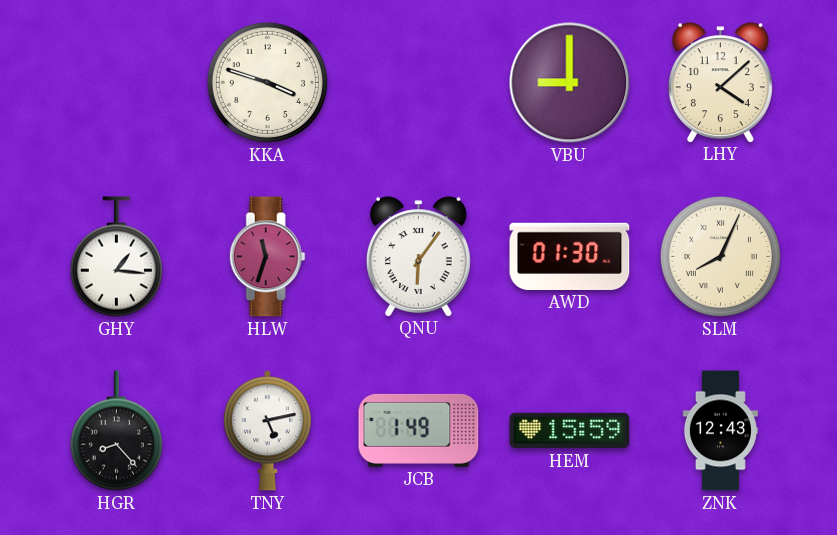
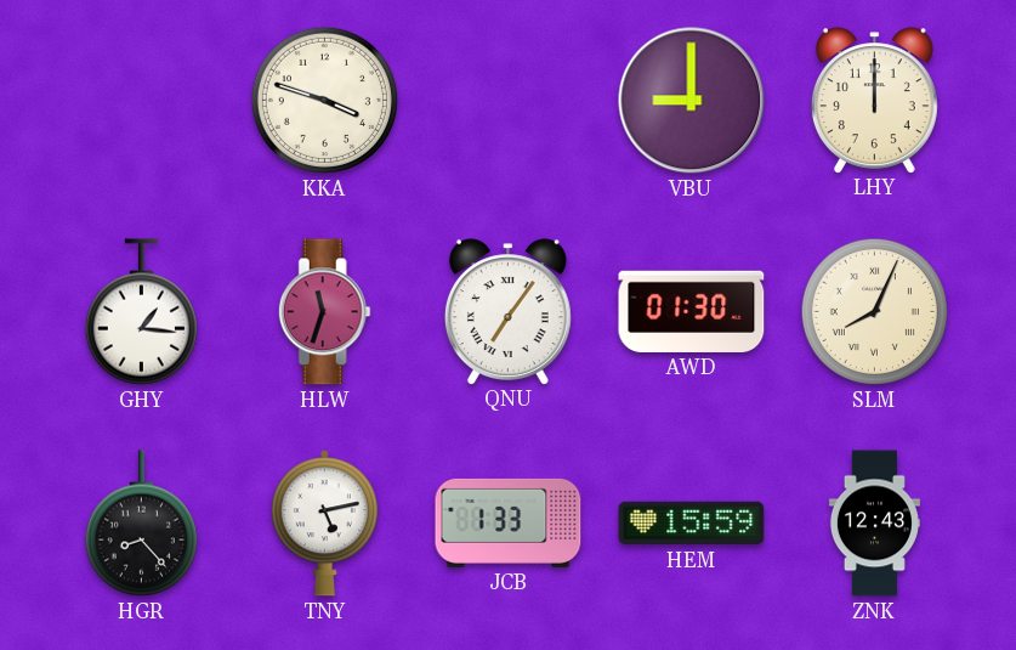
LHY: 4:08 -> 12:00
QNU: 6:06 -> 7:06
JCB: 1:49 -> 1:33
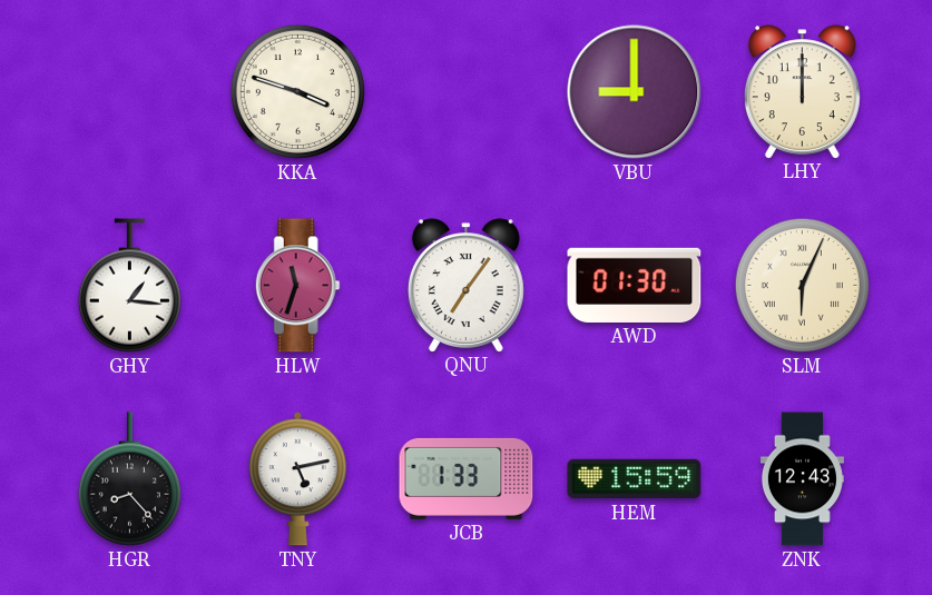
SLM: 8:04 -> 6:04
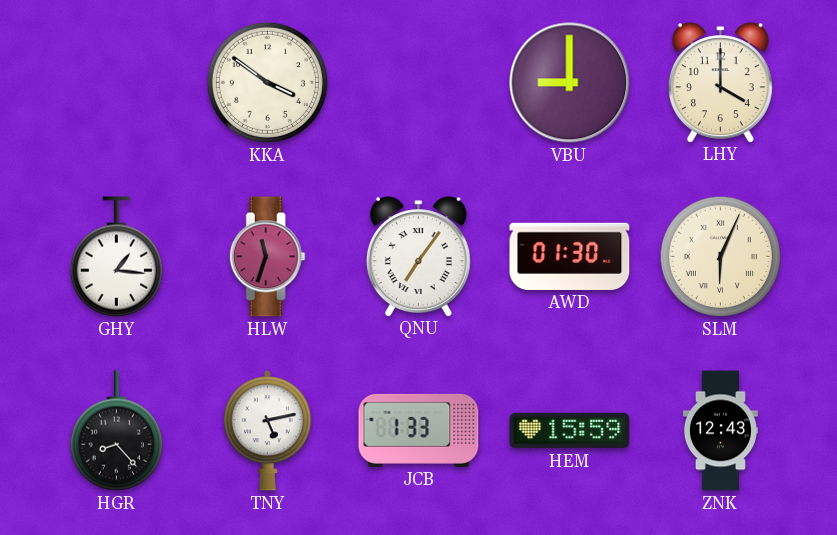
KKA: 3:48 -> 3:51
LHY: 12:00 -> 4:00
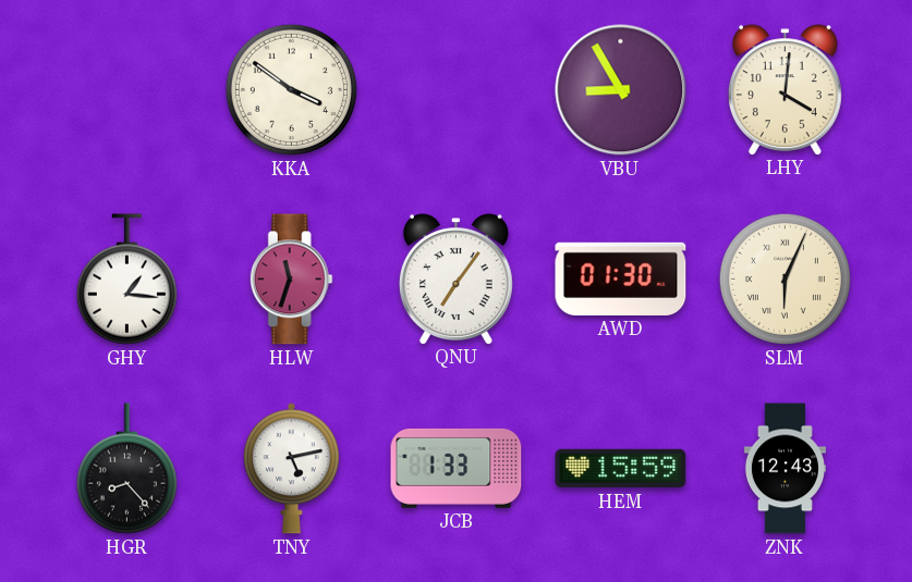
VBU: 9:00 -> 8:55
LHY: 4:00 -> 4:01
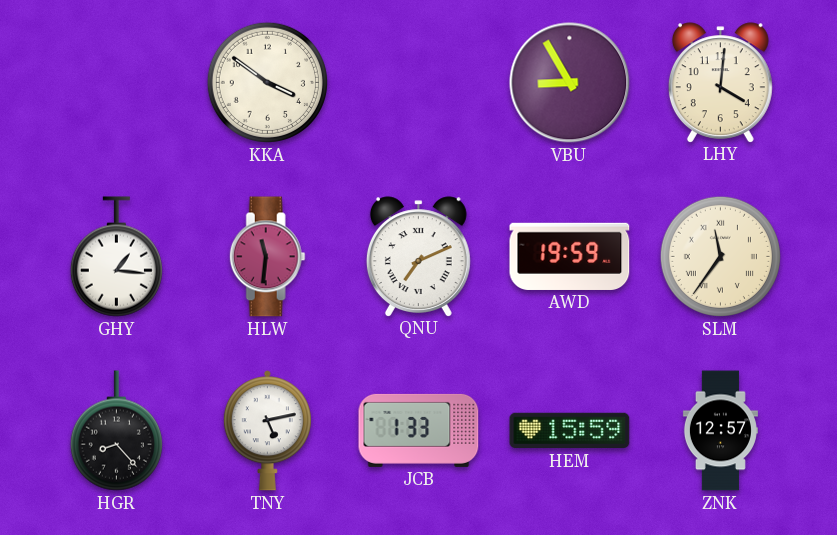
HLW: 11:33 -> 11:31
QNU: 7:06 -> 7:11
AWD: 01:30 -> 19:59
SLM: 6:04 -> 11:36
ZNK: 12:43 -> 12:57
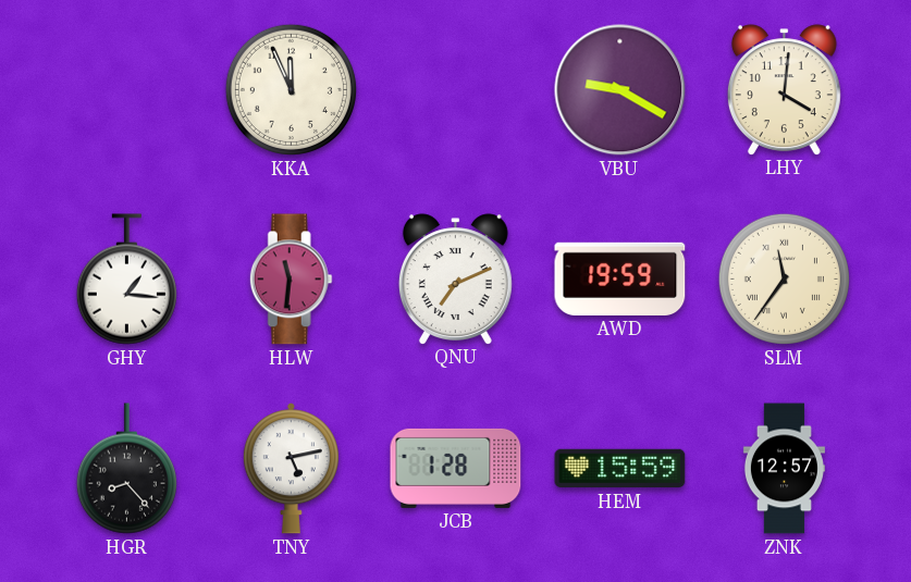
KKA: 3:51 -> 11:56
VBU: 8:55 -> 9:20
JCB: 1:33 -> 1:28
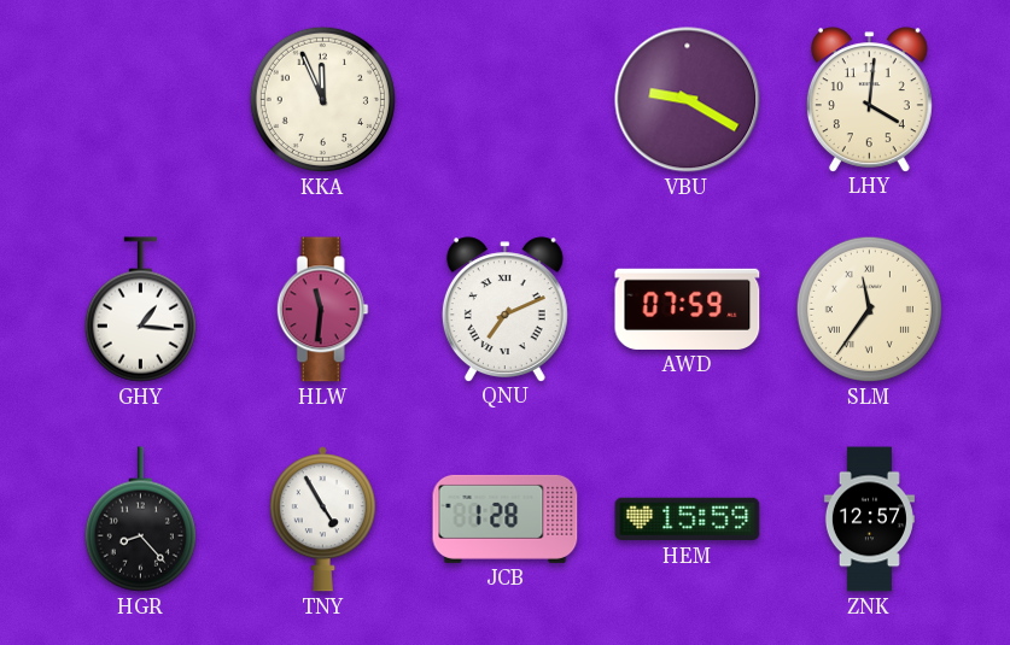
AWD: 19:59 -> 07:59
TNY: 5:13 -> 4:55
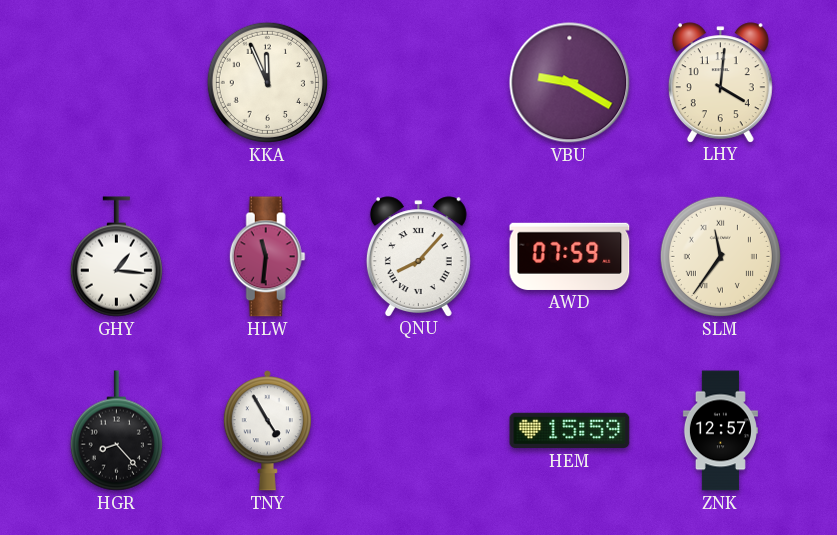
QNU: 7:11 -> 8:07
JCB: 1:28 -> none
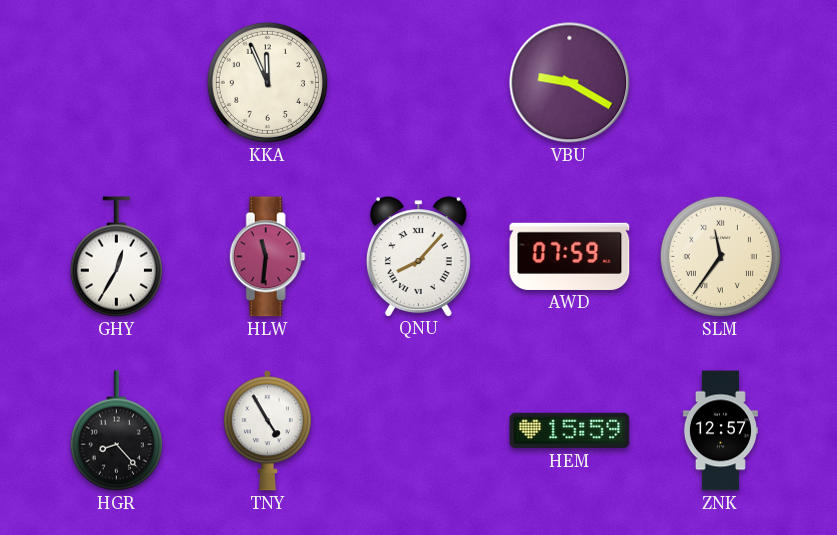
LHY: 4:01 -> none
GHY: 1:16 -> 12:35
